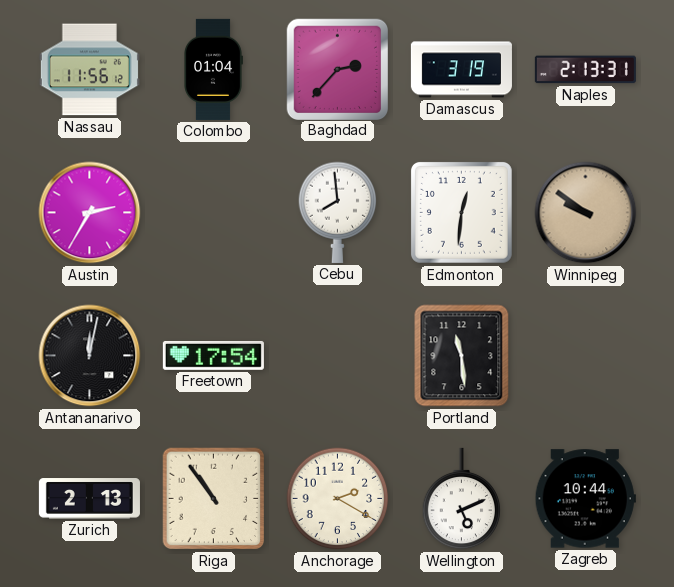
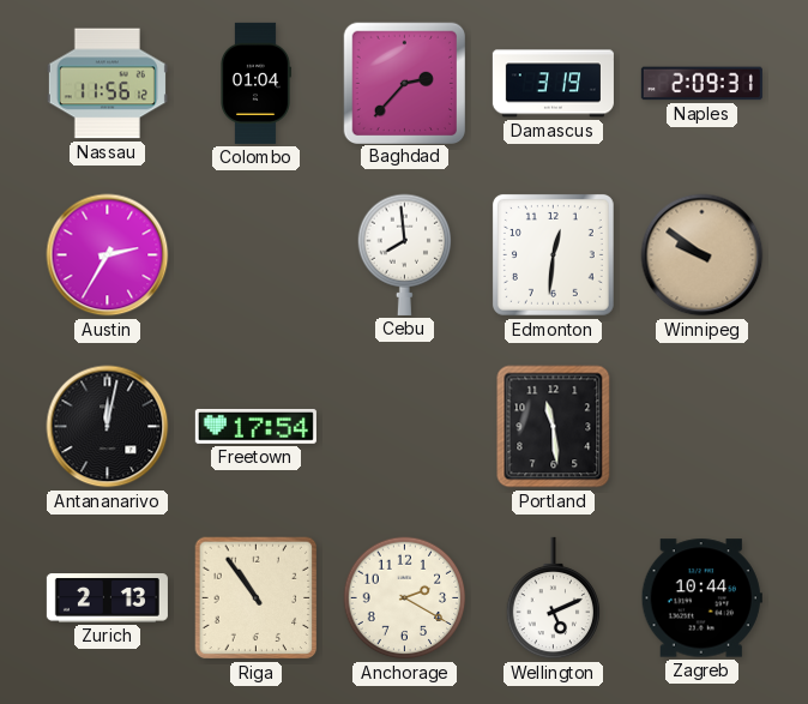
Naples: 2:13 -> 2:09
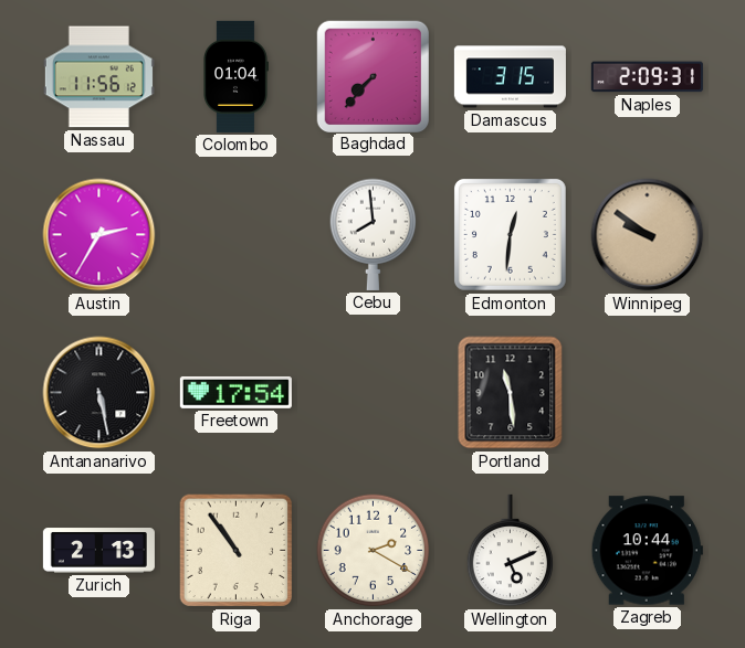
Baghdad: 2:37 -> 7:37
Damascus: 3:19 -> 3:15
Antananarivo: 12:02 -> 5:28
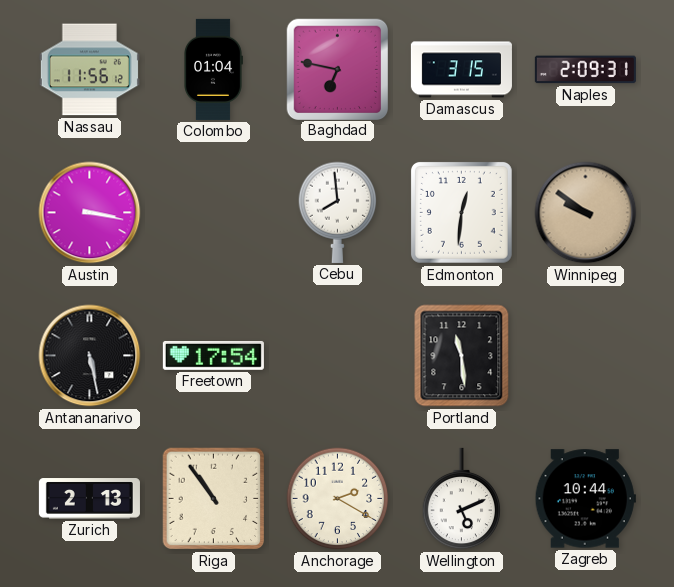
Baghdad: 7:37 -> 6:47
Austin: 2:35 -> 3:17
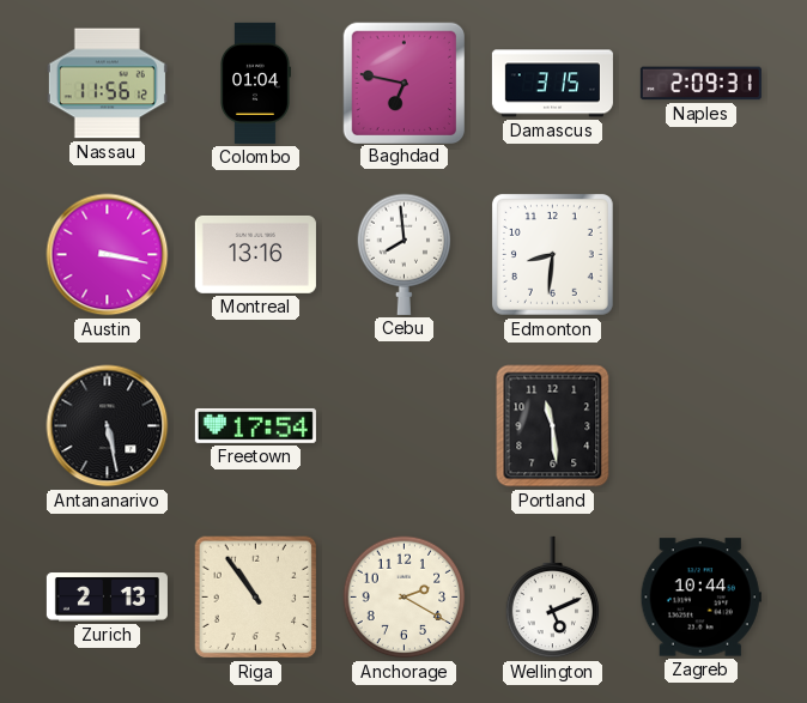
Montreal: none -> 13:16
Edmonton: 12:31 -> 8:31
Winnipeg: 9:51 -> none
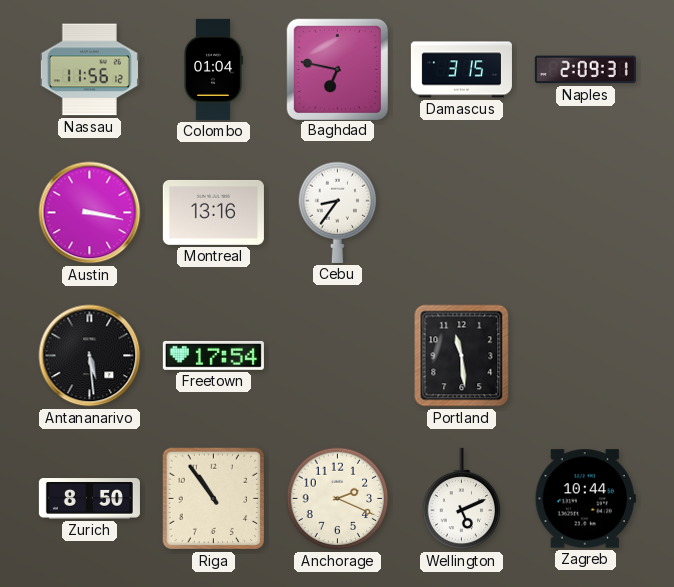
Cebu: 7:59 -> 8:36
Edmonton: 8:31 -> none
Antananarivo: 5:28 -> 5:29
Zurich: 2:13 -> 8:50
Anchorage: 2:20 -> 2:19
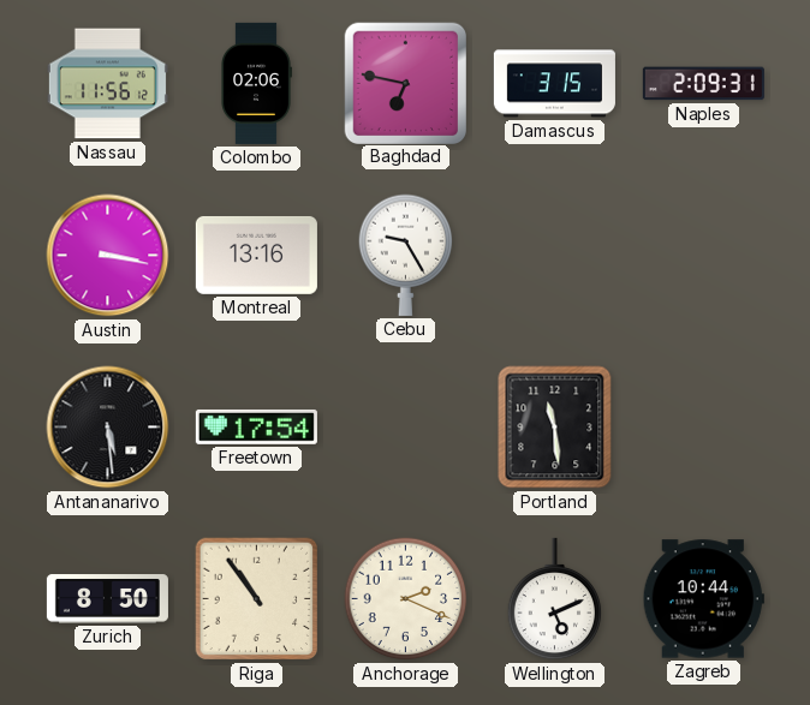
Colombo: 01:04 -> 02:06
Cebu: 8:36 -> 9:25
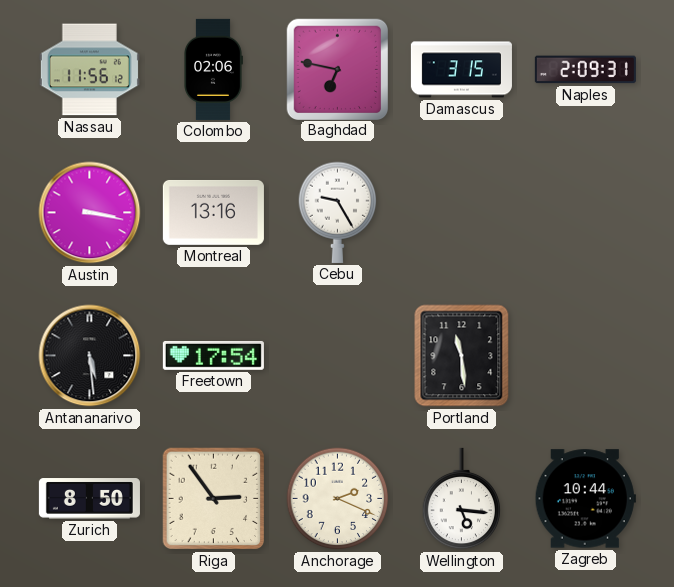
Riga: 10:54 -> 2:54
Wellington: 5:11 -> 5:16
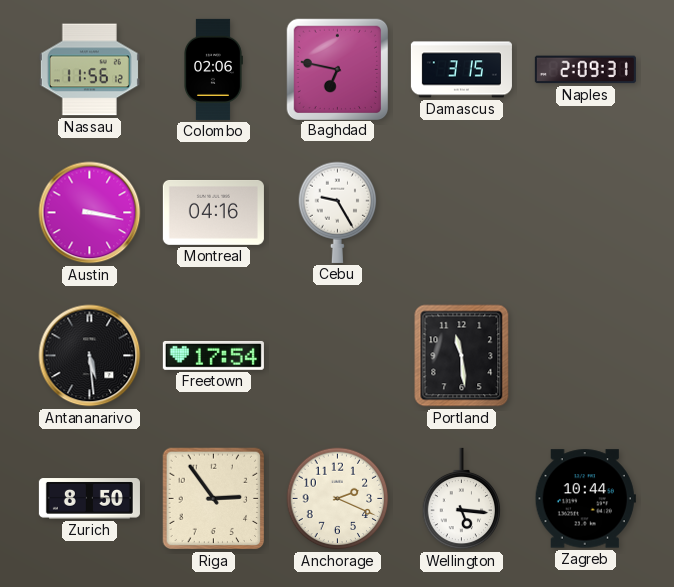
Montreal: 13:16 -> 04:16
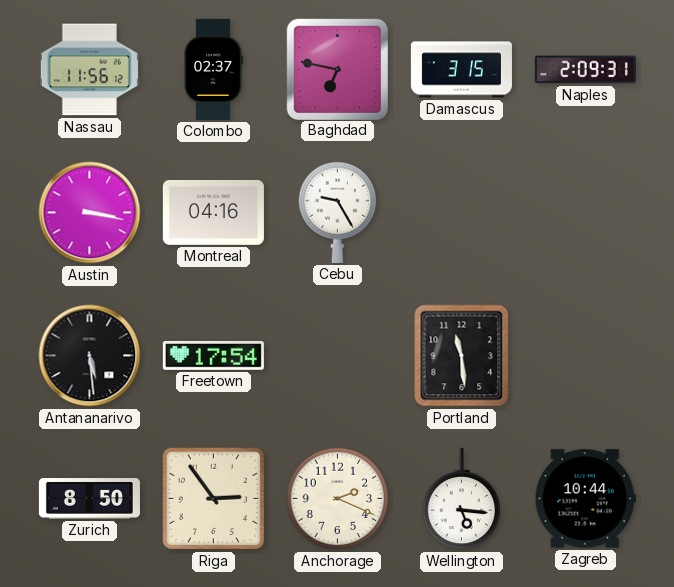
Colombo: 02:06 -> 02:37
